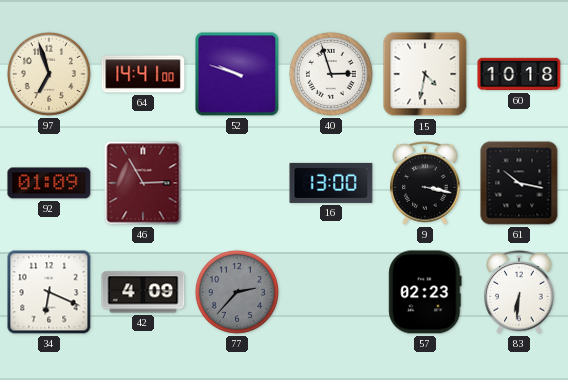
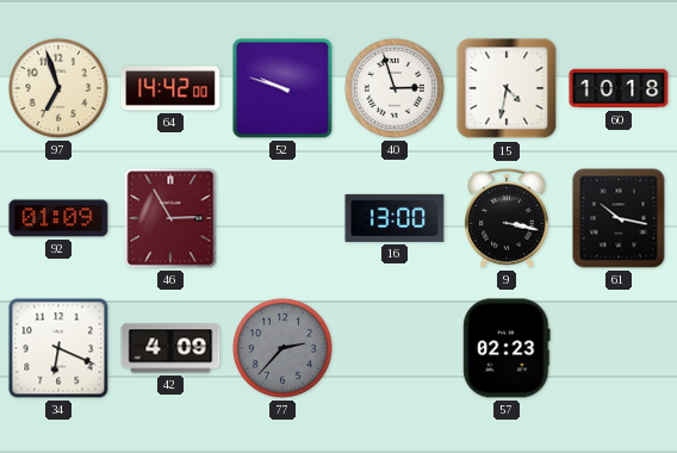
64: 14:41 -> 14:42
83: 6:31 -> none
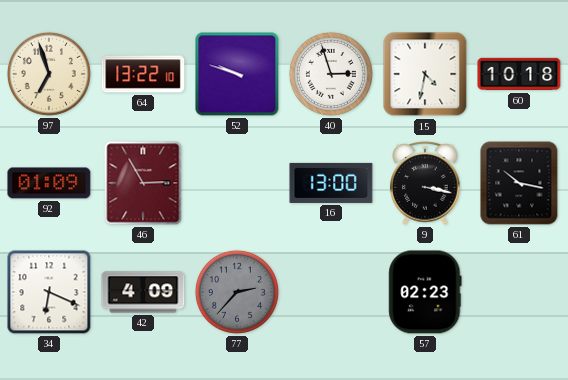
64: 14:42 -> 13:22
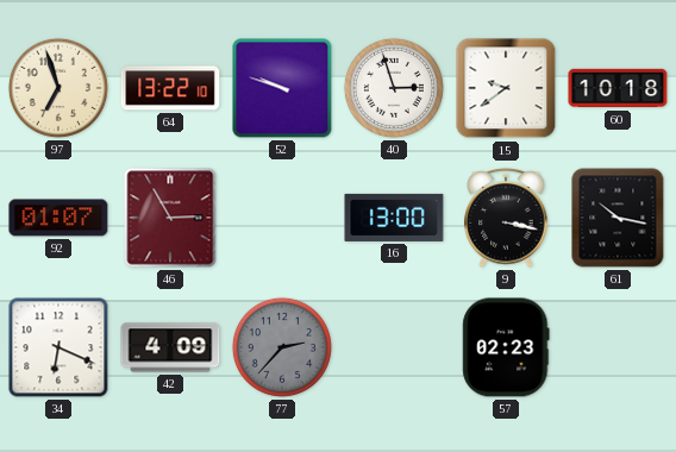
15: 4:32 -> 9:39
92: 01:09 -> 01:07
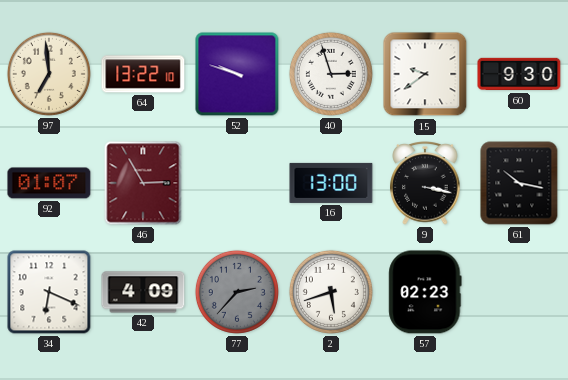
97: 6:57 -> 6:59
60: 10:18 -> 9:30
2: none -> 5:42
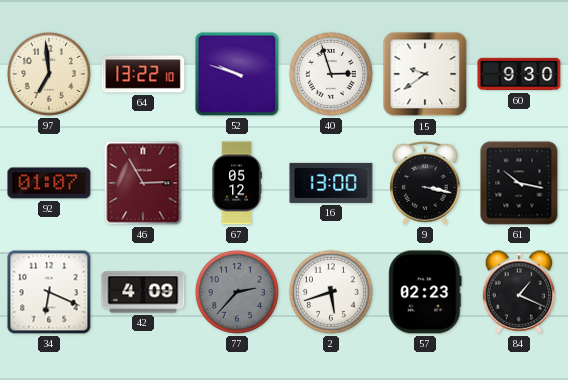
67: none -> 05:12
84: none -> 1:19
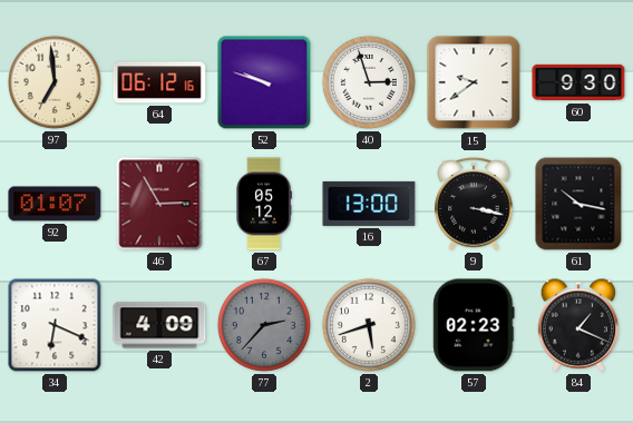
64: 13:22 -> 06:12
